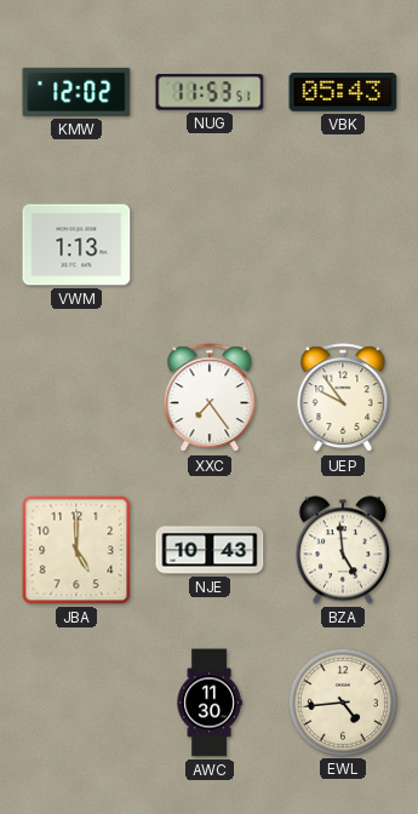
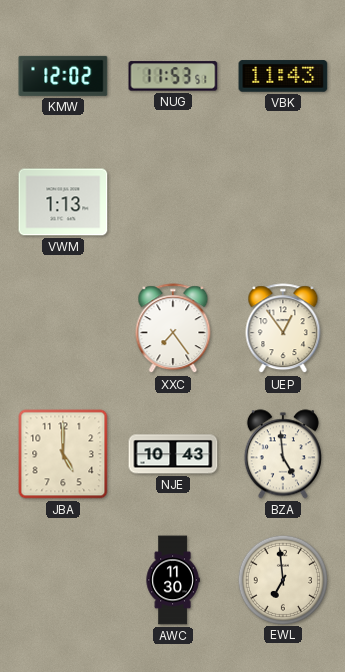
VBK: 05:43 -> 11:43
UEP: 9:54 -> 12:54
EWL: 4:44 -> 6:59
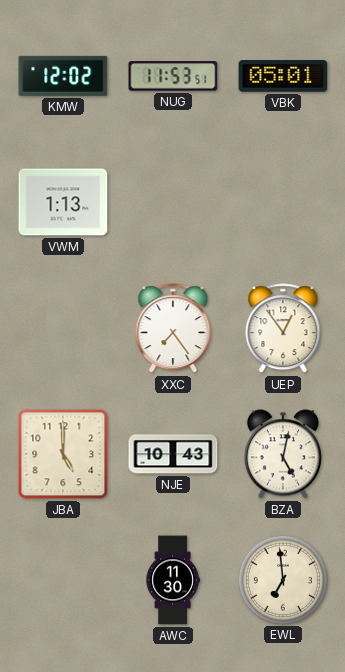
VBK: 11:43 -> 05:01
BZA: 4:59 -> 5:02
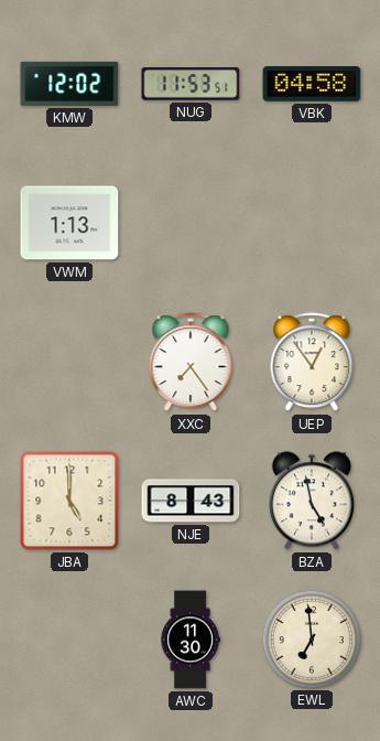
VBK: 05:01 -> 04:58
NJE: 10:43 -> 8:43
BZA: 5:02 -> 4:58
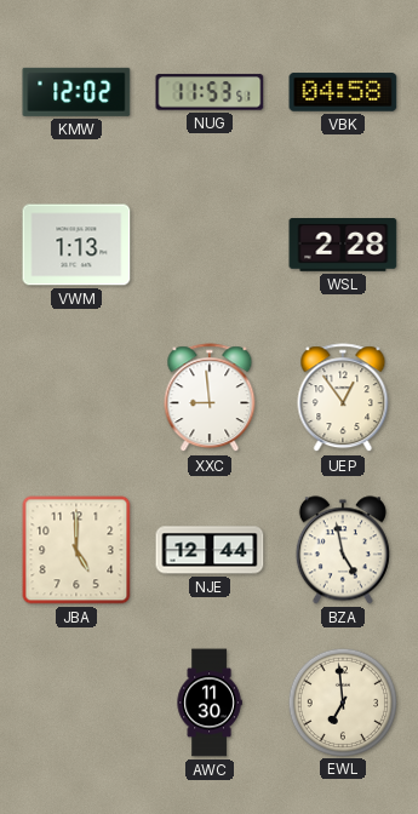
WSL: none -> 2:28
XXC: 7:24 -> 8:59
NJE: 8:43 -> 12:44
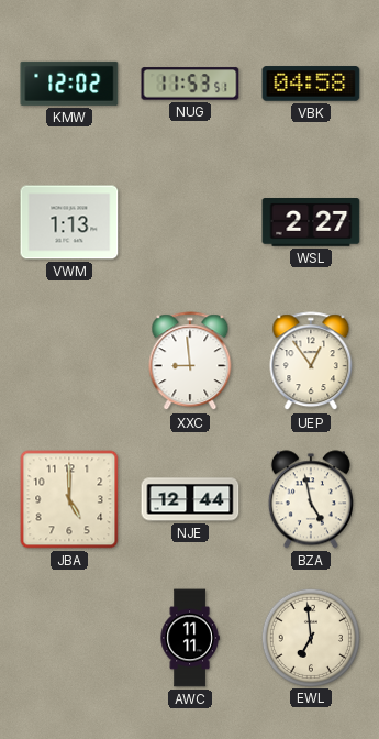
WSL: 2:28 -> 2:27
AWC: 11:30 -> 11:11
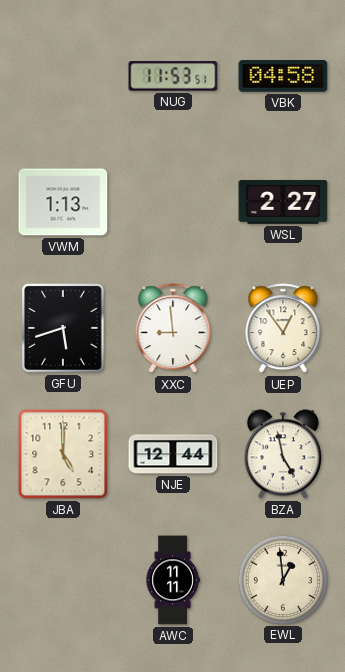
KMW: 12:02 -> none
GFU: none -> 5:42
EWL: 6:59 -> 12:59
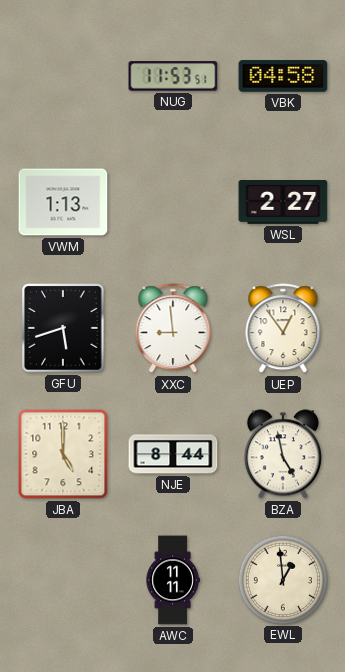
NJE: 12:44 -> 8:44
